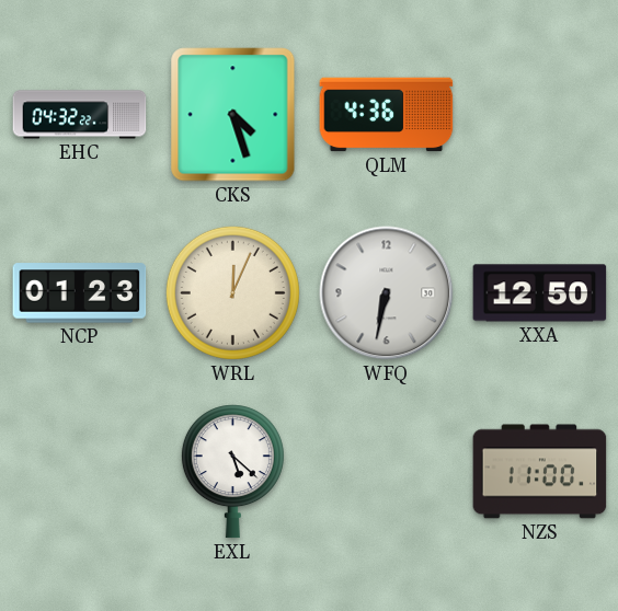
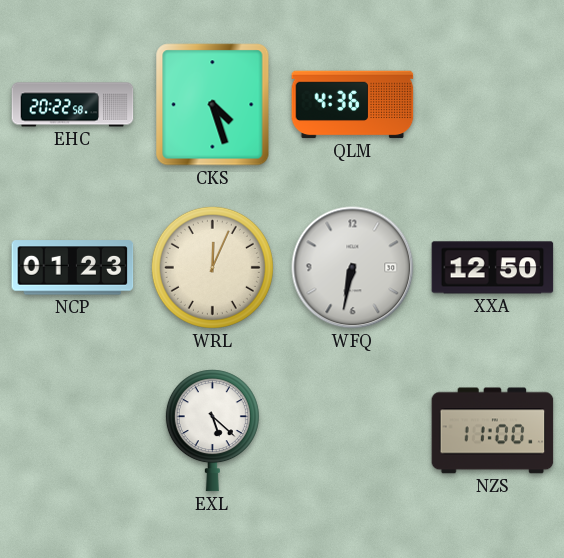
EHC: 04:32 -> 20:22
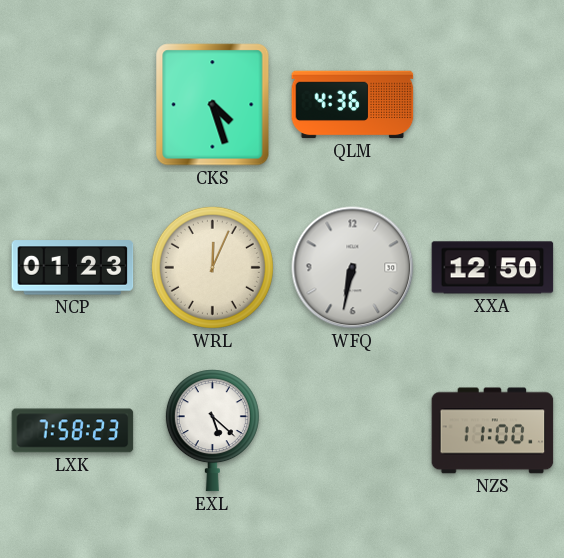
EHC: 20:22 -> none
LXK: none -> 7:58
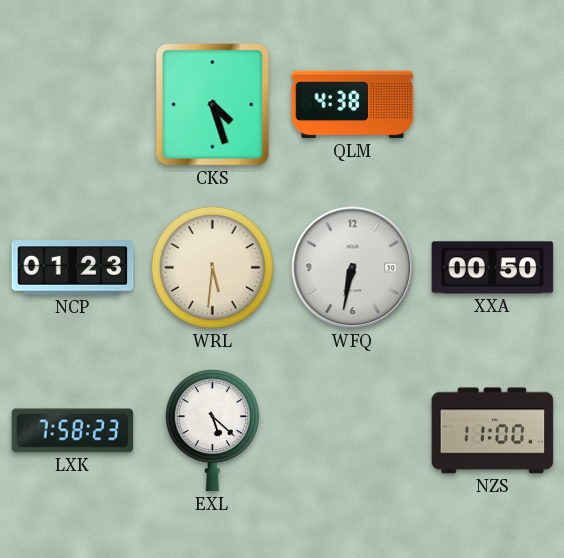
QLM: 4:36 -> 4:38
WRL: 12:04 -> 5:31
XXA: 12:50 -> 00:50
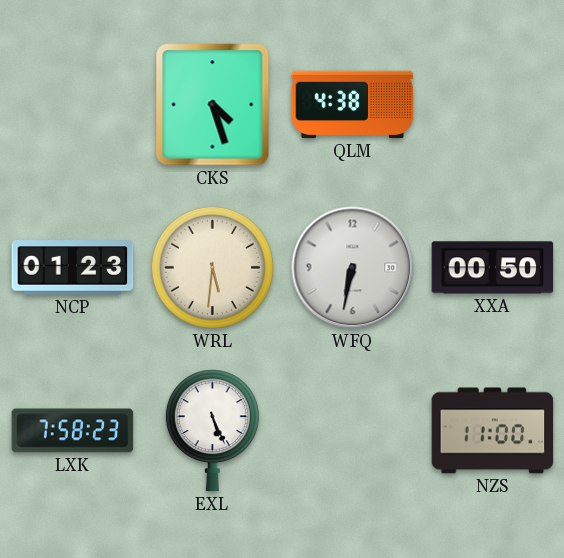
EXL: 5:22 -> 5:26
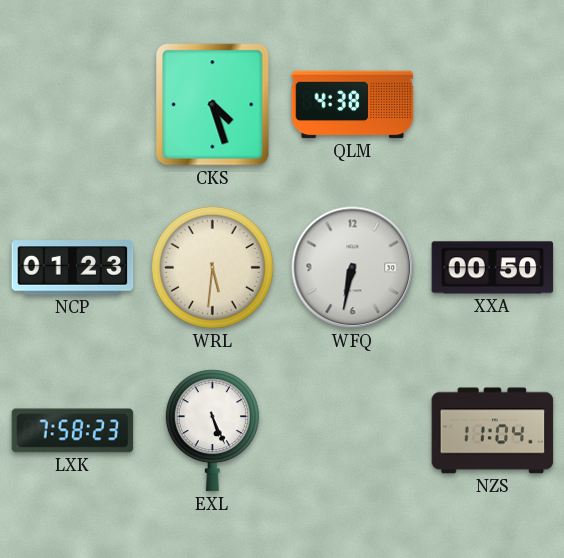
NZS: 11:00 -> 11:04
